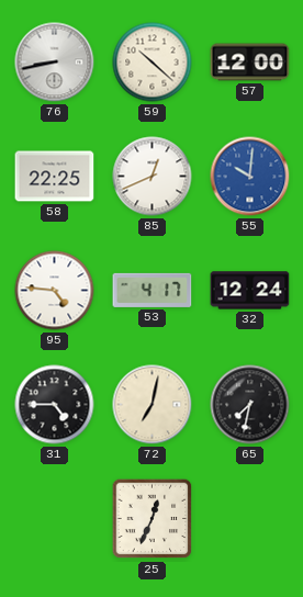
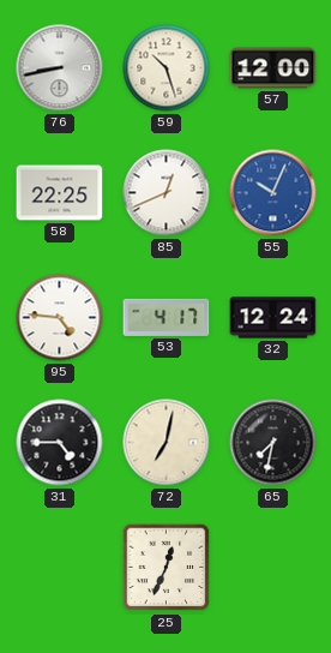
59: 10:22 -> 10:27
55: 10:01 -> 10:04
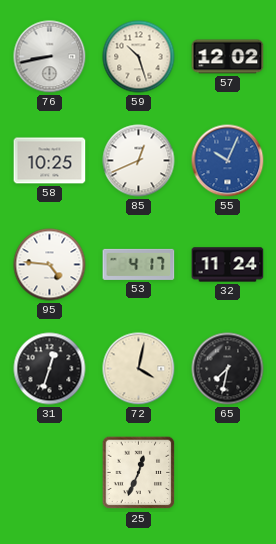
57: 12:00 -> 12:02
58: 22:25 -> 10:25
32: 12:24 -> 11:24
31: 4:45 -> 12:33
72: 7:02 -> 4:02
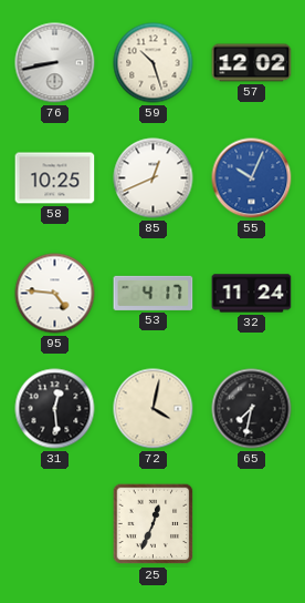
31: 12:33 -> 12:29
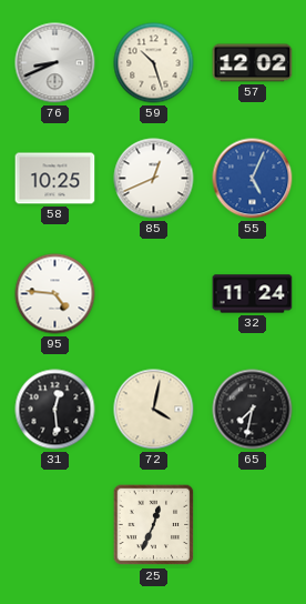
76: 8:43 -> 8:41
55: 10:04 -> 5:04
53: 4:17 -> none
